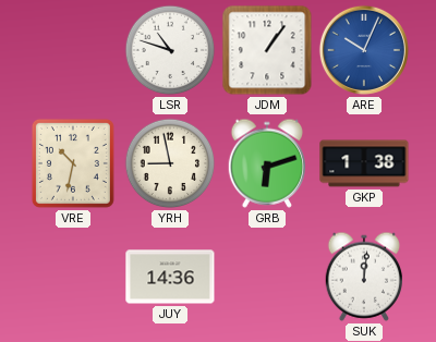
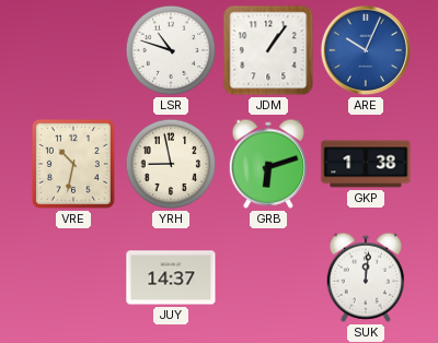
JUY: 14:36 -> 14:37
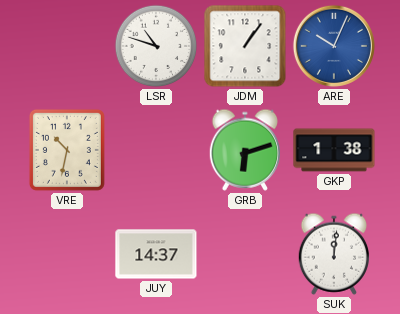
YRH: 8:58 -> none
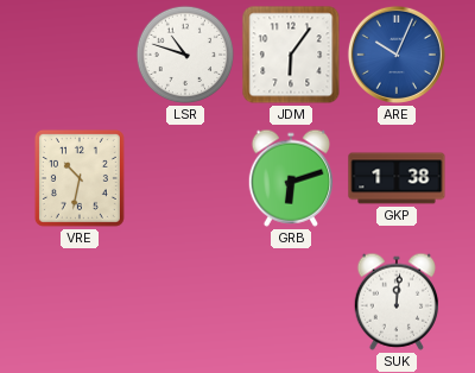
JDM: 1:06 -> 6:06
JUY: 14:37 -> none
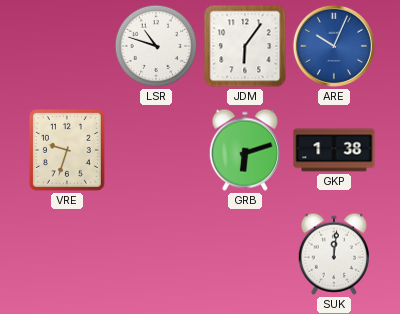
VRE: 10:32 -> 9:33
